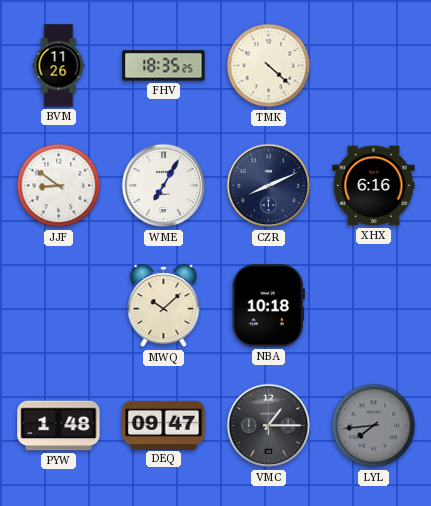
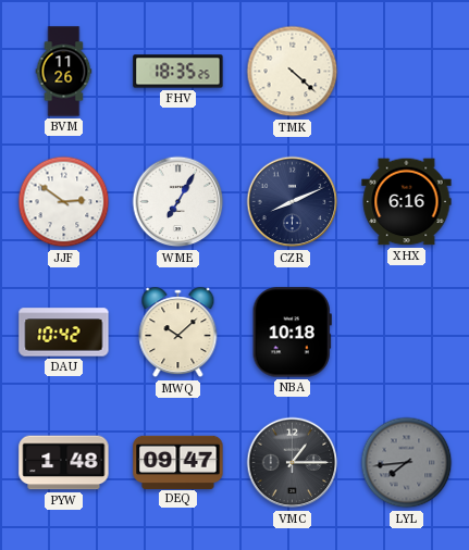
JJF: 8:51 -> 2:51
DAU: none -> 10:42
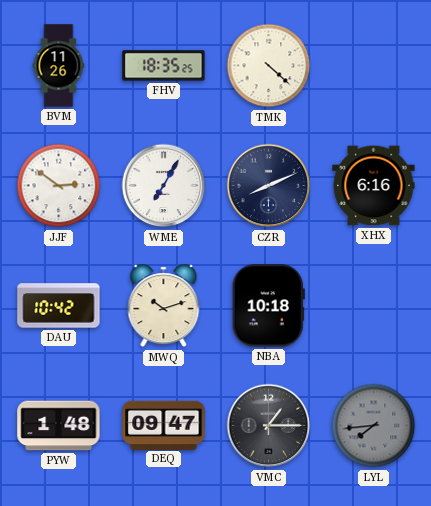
MWQ: 10:08 -> 10:12
